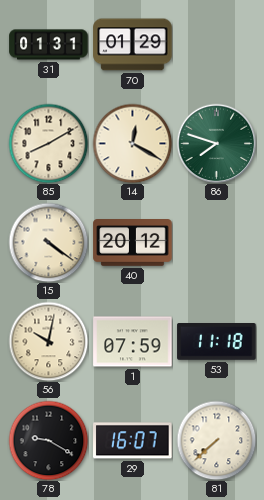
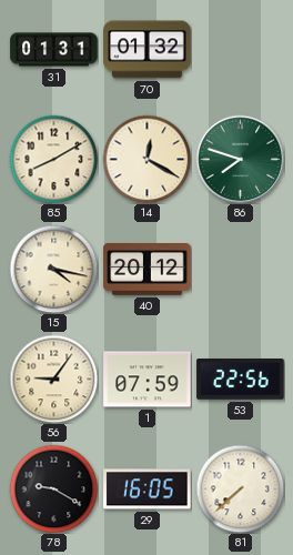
70: 01:29 -> 01:32
15: 4:21 -> 4:17
56: 10:02 -> 9:06
53: 11:18 -> 22:56
29: 16:07 -> 16:05
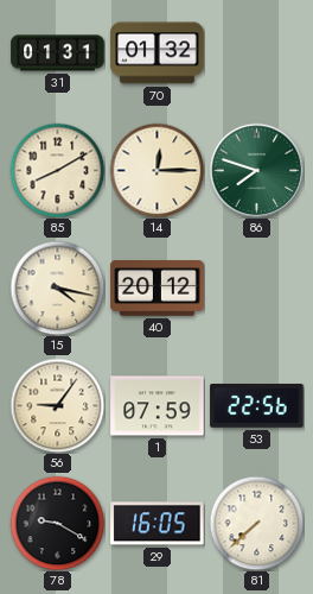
14: 12:20 -> 12:15
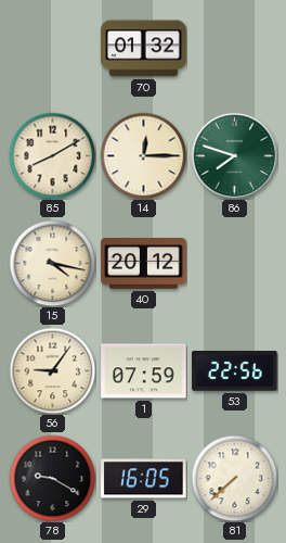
31: 01:31 -> none
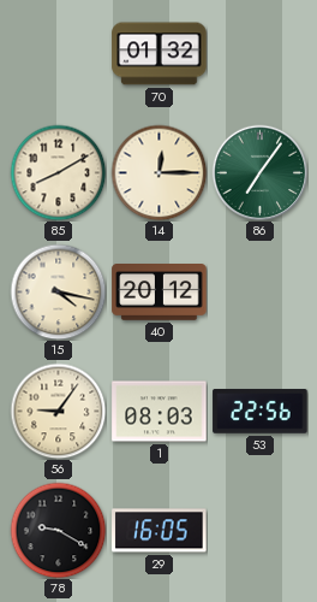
86: 7:48 -> 7:06
1: 07:59 -> 08:03
81: 7:38 -> none
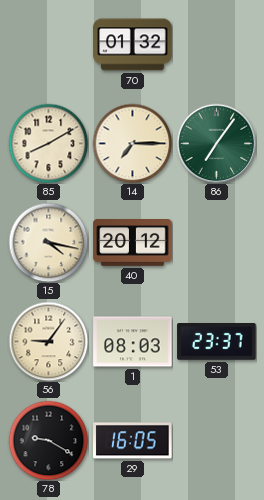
14: 12:15 -> 7:15
53: 22:56 -> 23:37
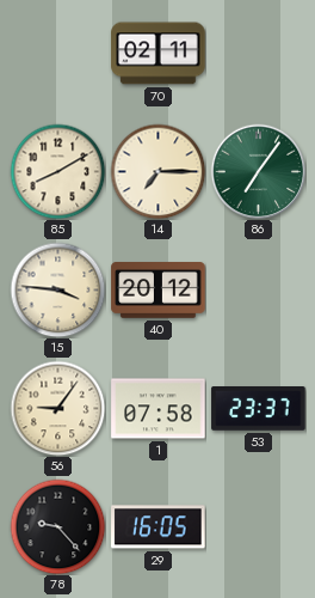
70: 01:32 -> 02:11
15: 4:17 -> 3:46
1: 08:03 -> 07:58
78: 9:20 -> 9:23
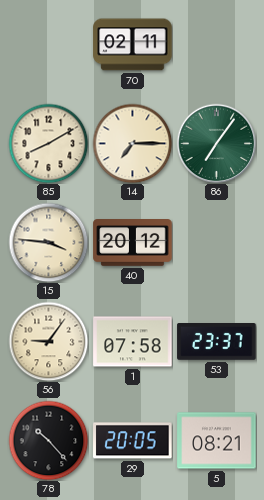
78: 9:23 -> 10:23
29: 16:05 -> 20:05
5: none -> 08:21
